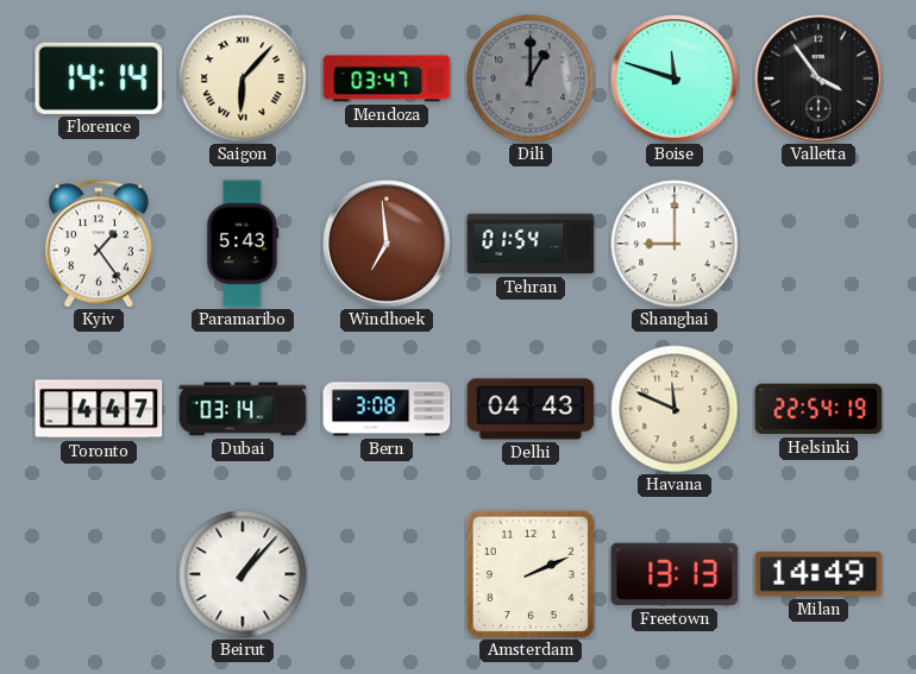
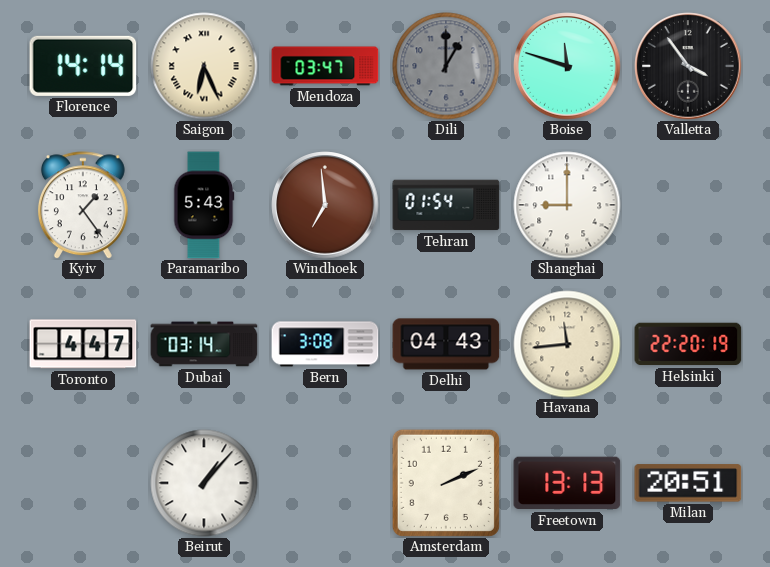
Saigon: 6:07 -> 6:26
Havana: 11:49 -> 11:44
Helsinki: 22:54 -> 22:20
Milan: 14:49 -> 20:51
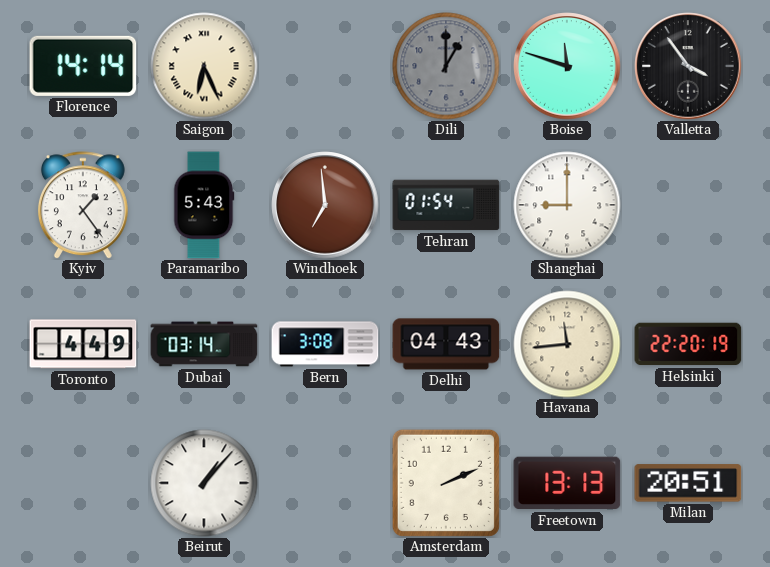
Mendoza: 03:47 -> none
Toronto: 4:47 -> 4:49
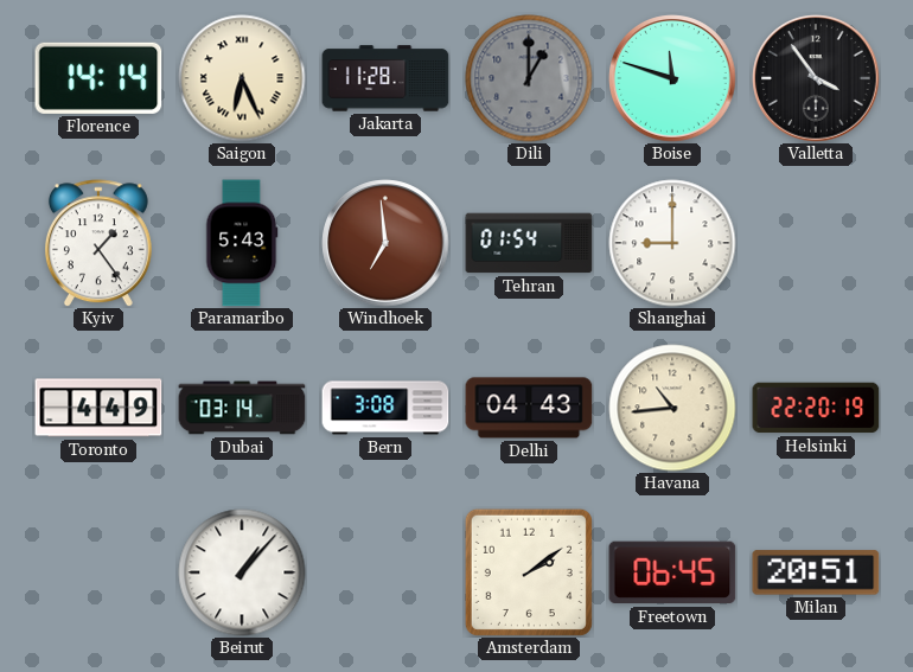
Jakarta: none -> 11:28
Havana: 11:44 -> 10:44
Amsterdam: 2:11 -> 2:09
Freetown: 13:13 -> 06:45
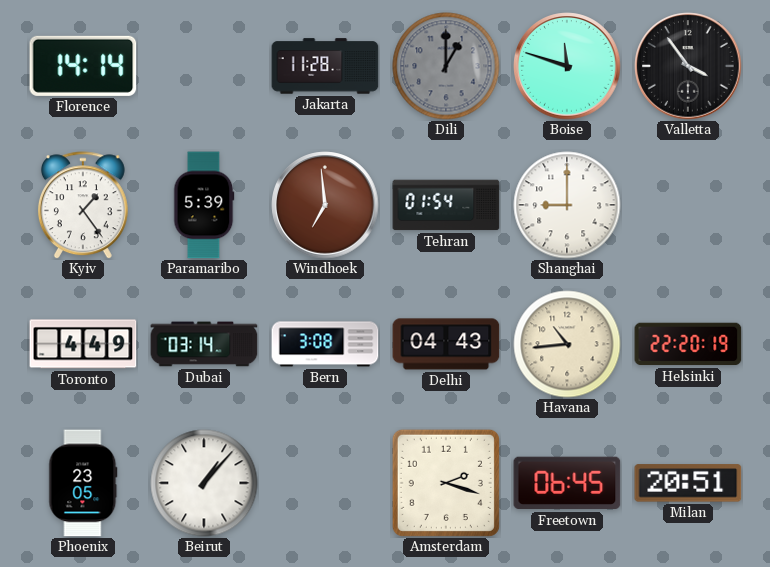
Saigon: 6:26 -> none
Paramaribo: 5:43 -> 5:39
Phoenix: none -> 23:05
Amsterdam: 2:09 -> 2:18
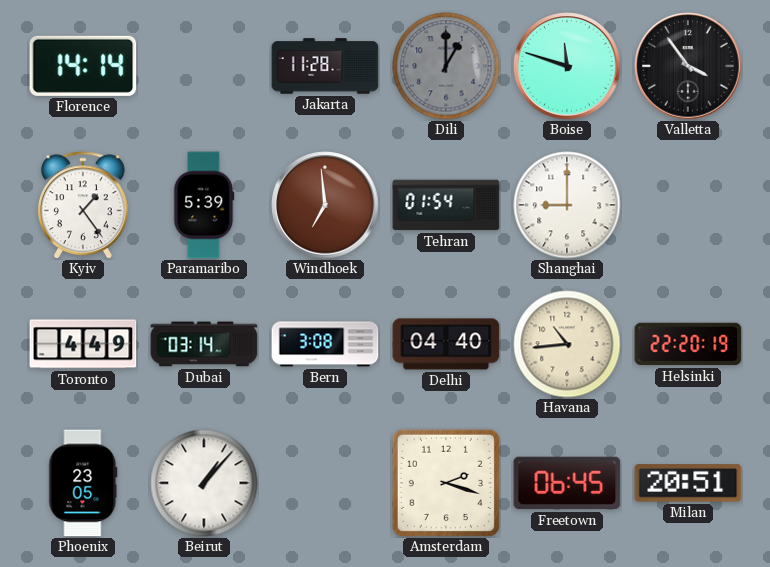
Delhi: 04:43 -> 04:40
